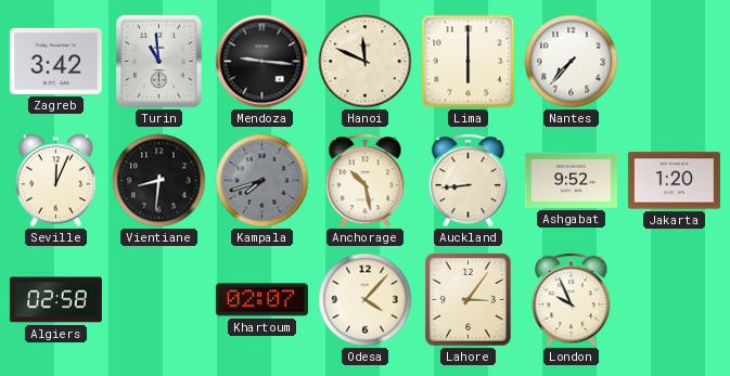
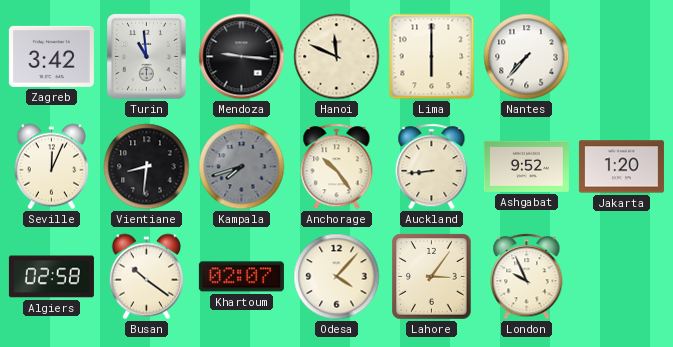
Anchorage: 10:28 -> 10:24
Busan: none -> 10:21
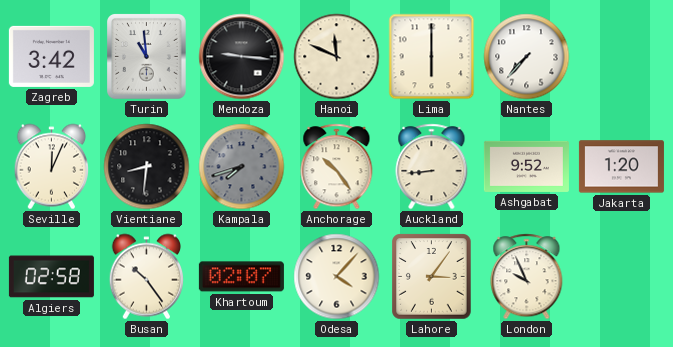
Busan: 10:21 -> 10:24
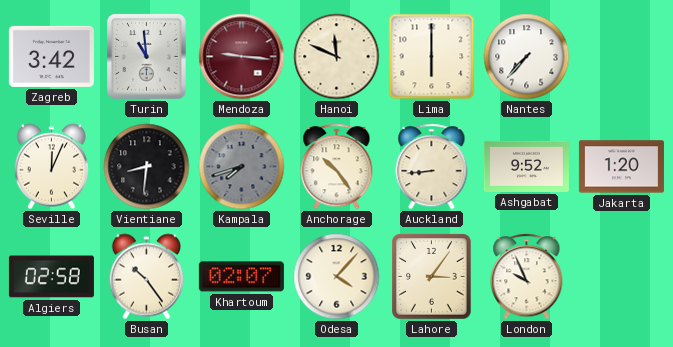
Mendoza dial: black -> burgundy
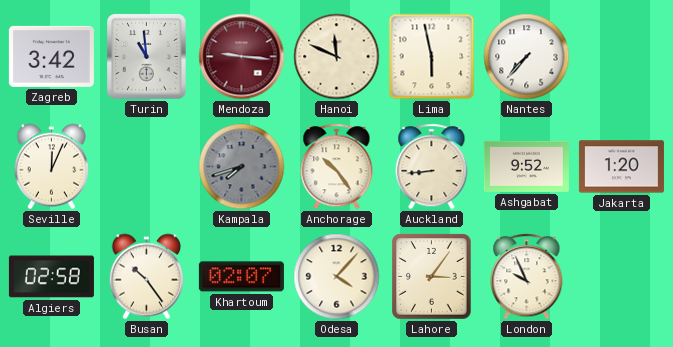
Lima: 6:00 -> 5:58
Vientiane: 8:31 -> none
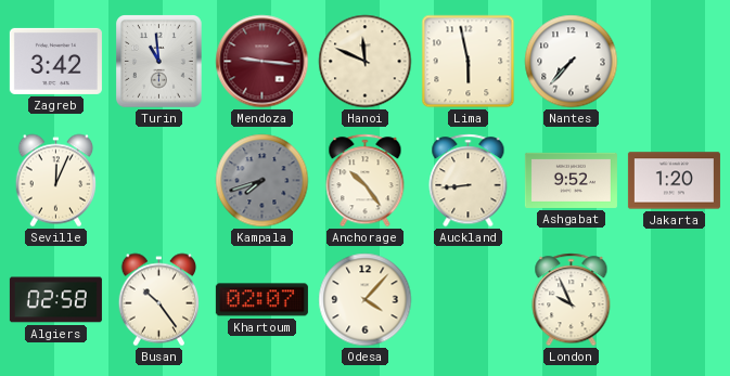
Lahore: 3:06 -> none
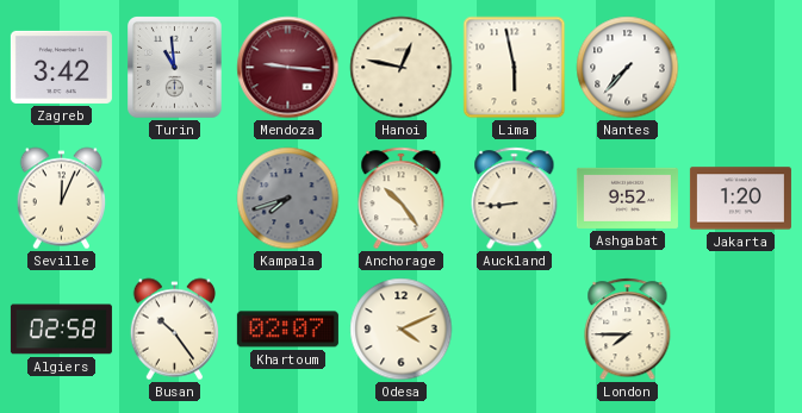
Hanoi: 11:49 -> 12:47
Odesa: 4:07 -> 4:11
London: 9:56 -> 7:45
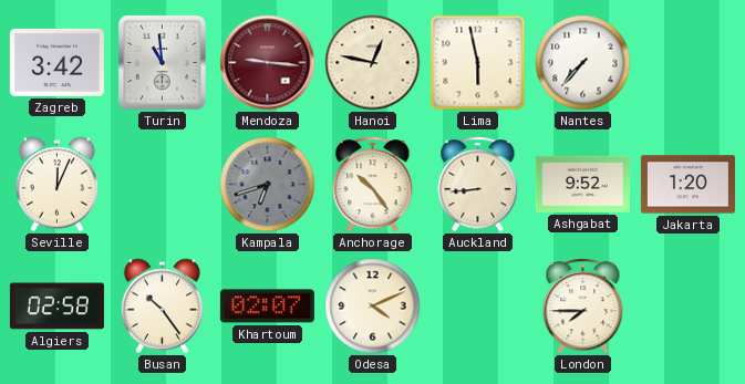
Kampala: 7:42 -> 6:42
